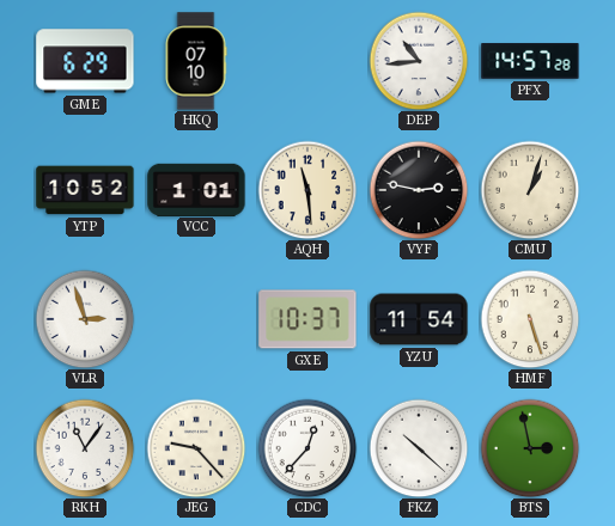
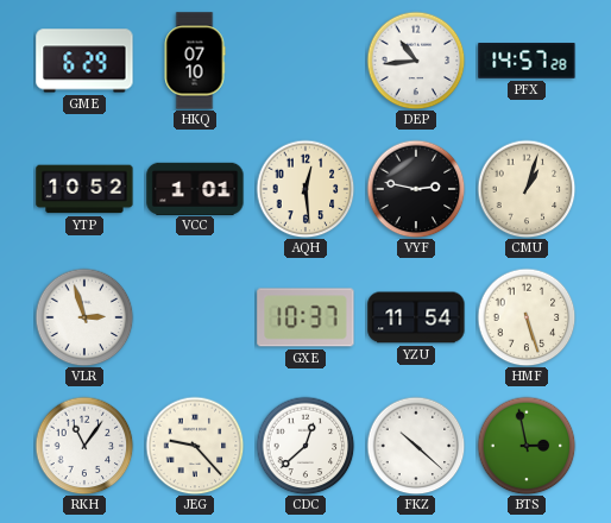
AQH: 11:29 -> 12:29
CDC: 12:37 -> 12:38
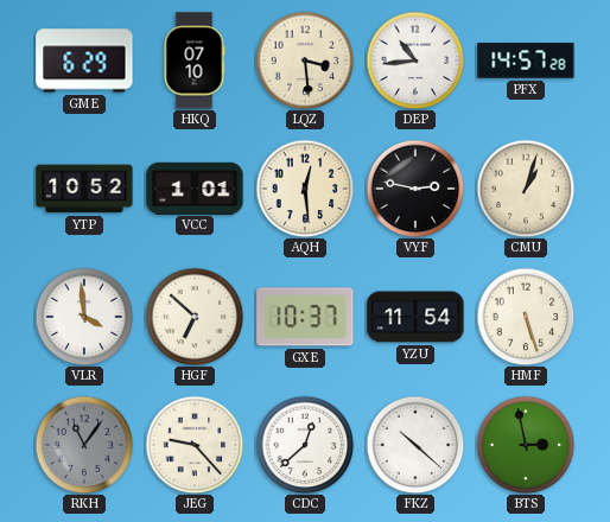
LQZ: none -> 3:29
VLR: 2:57 -> 3:59
HGF: none -> 6:52
RKH dial: white -> grey
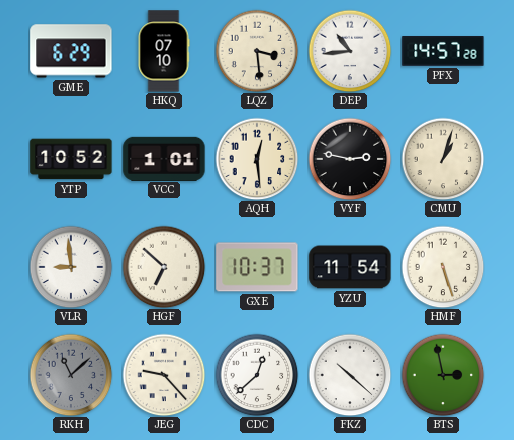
VLR: 3:59 -> 8:59
RKH: 11:06 -> 11:08
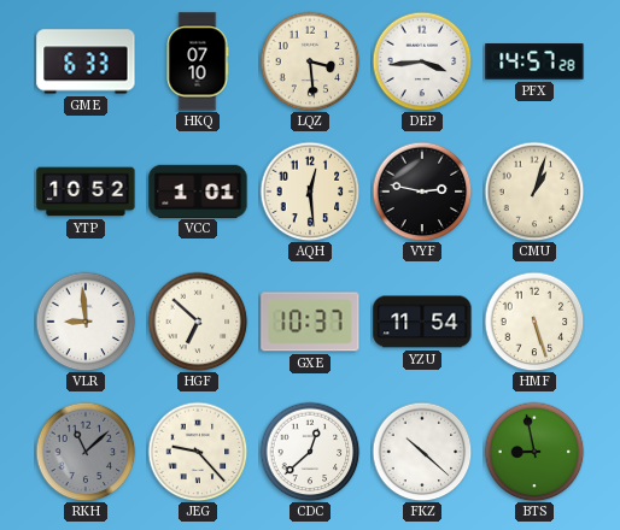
GME: 6:29 -> 6:33
DEP: 10:44 -> 3:44
BTS: 2:58 -> 8:58
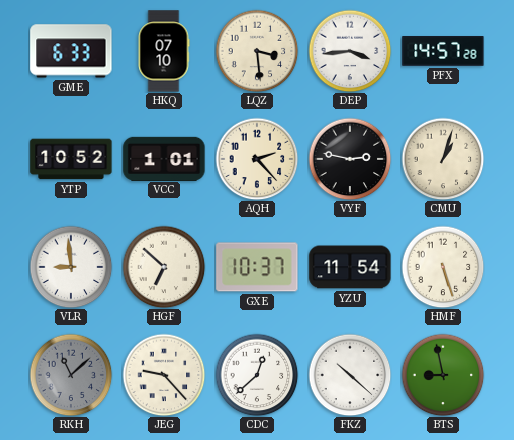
AQH: 12:29 -> 2:23
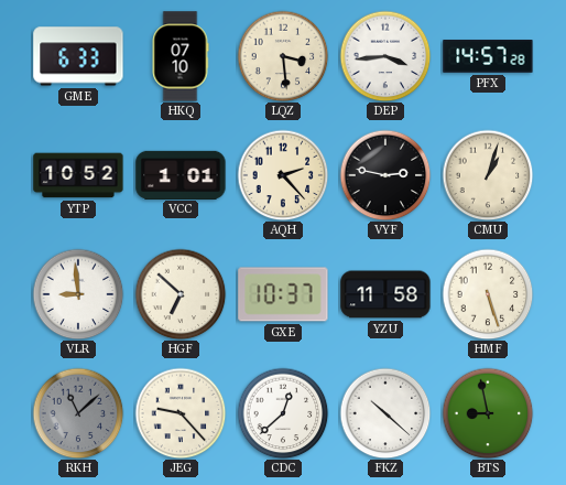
YZU: 11:54 -> 11:58
